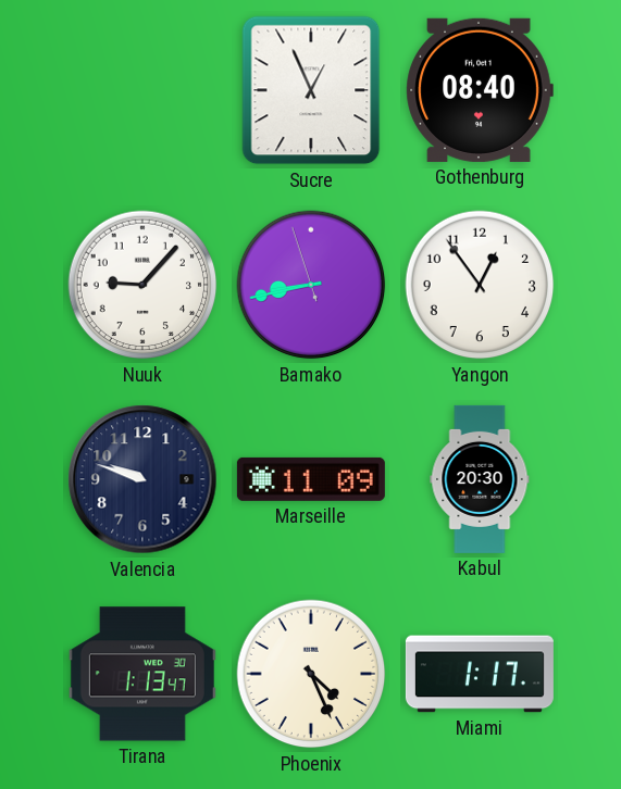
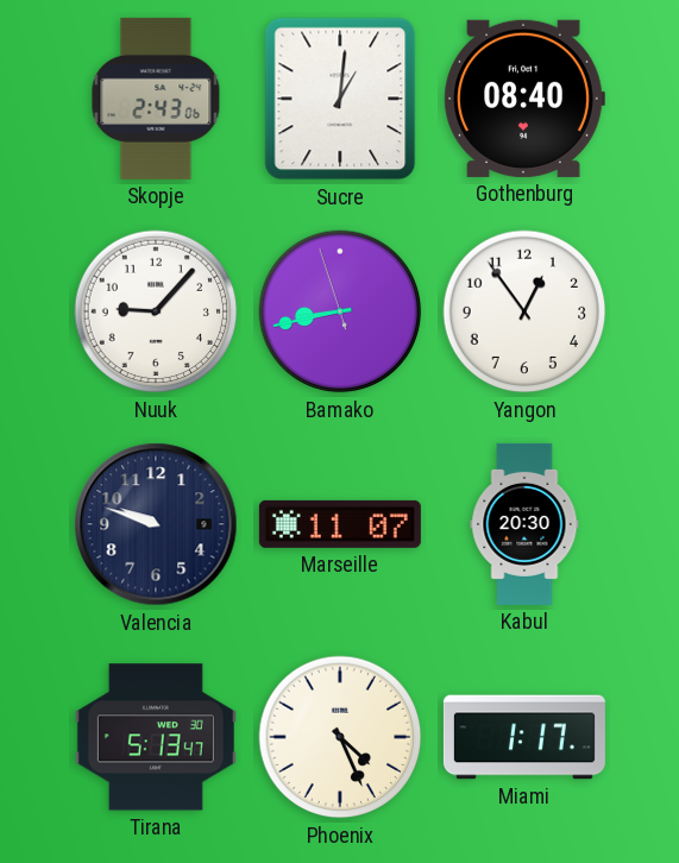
Skopje: none -> 2:43
Sucre: 12:56 -> 1:01
Marseille: 11:09 -> 11:07
Tirana: 1:13 -> 5:13
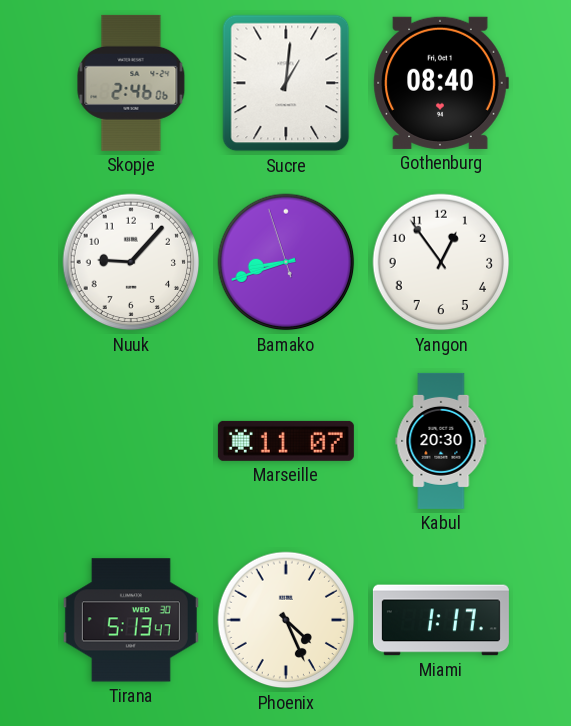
Skopje: 2:43 -> 2:46
Bamako: 8:42 -> 8:41
Valencia: 9:48 -> none
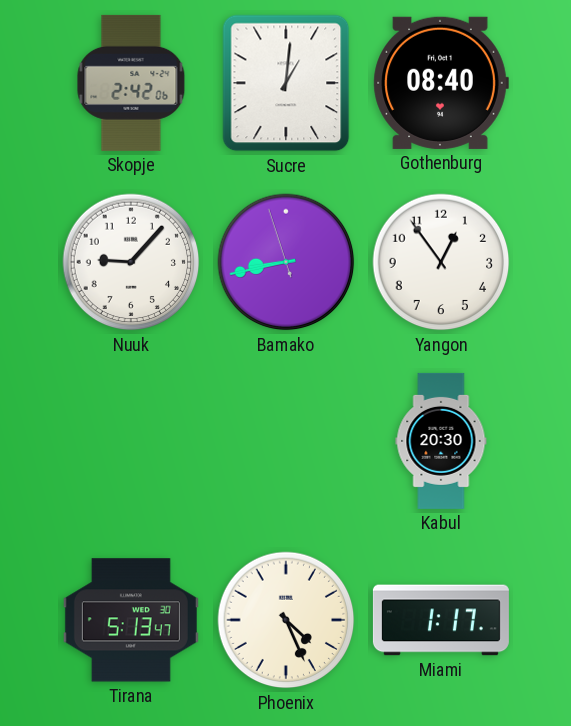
Skopje: 2:46 -> 2:42
Bamako: 8:41 -> 8:42
Marseille: 11:07 -> none
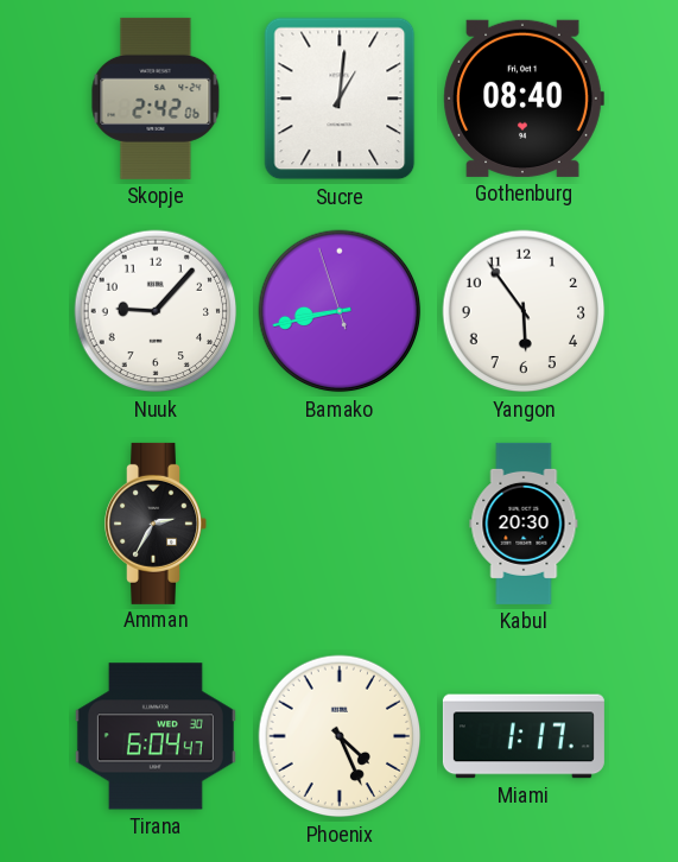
Yangon: 12:54 -> 5:54
Amman: none -> 2:35
Tirana: 5:13 -> 6:04
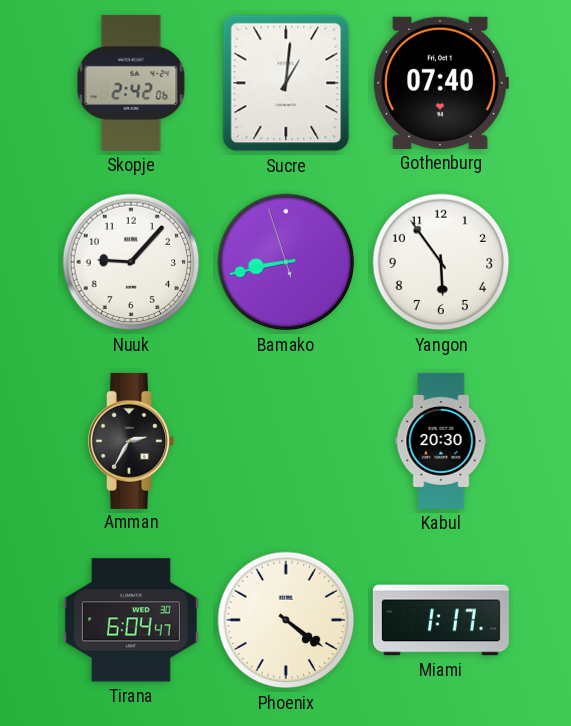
Gothenburg: 08:40 -> 07:40
Phoenix: 4:26 -> 4:21
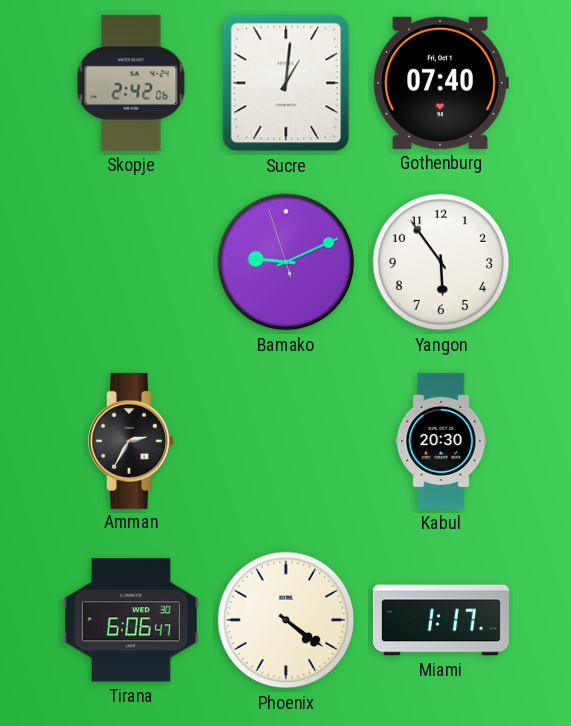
Nuuk: 9:07 -> none
Bamako: 8:42 -> 9:10
Tirana: 6:04 -> 6:06
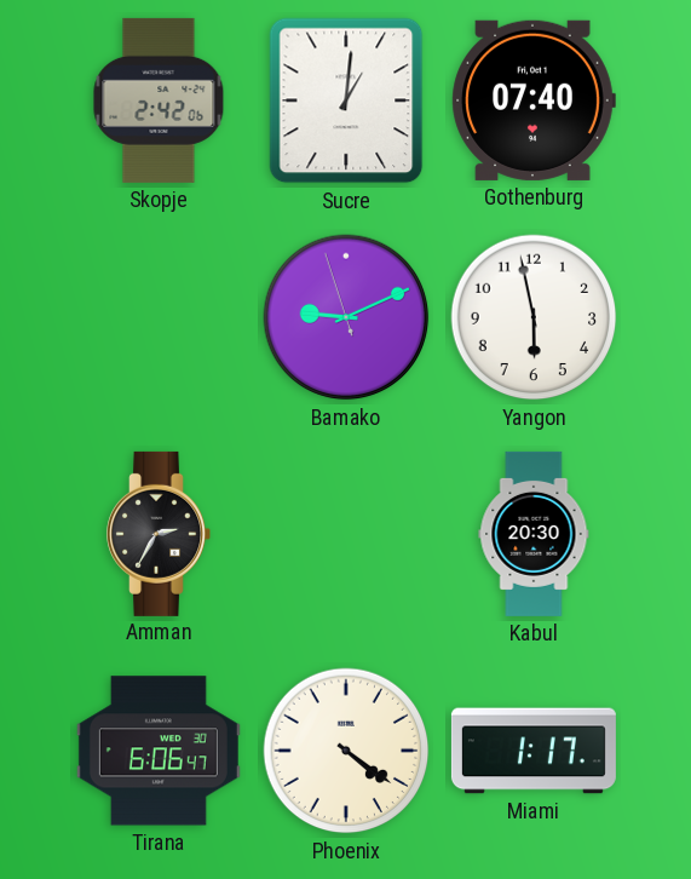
Yangon: 5:54 -> 5:58
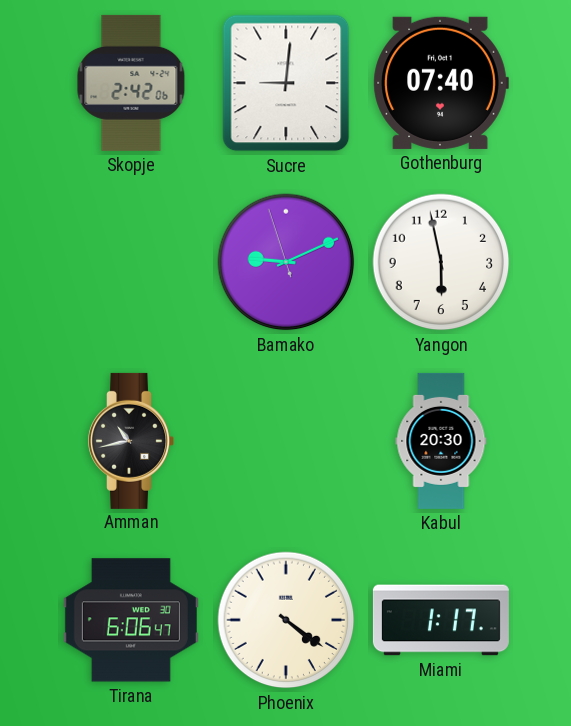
Sucre: 1:01 -> 9:01
Amman: 2:35 -> 10:43
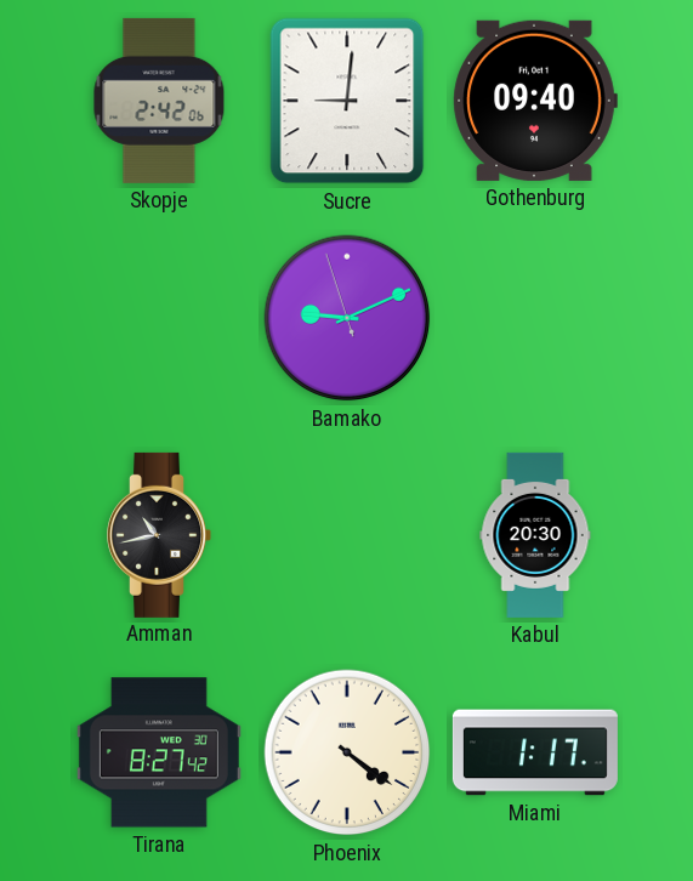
Gothenburg: 07:40 -> 09:40
Yangon: 5:58 -> none
Tirana: 6:06 -> 8:27
